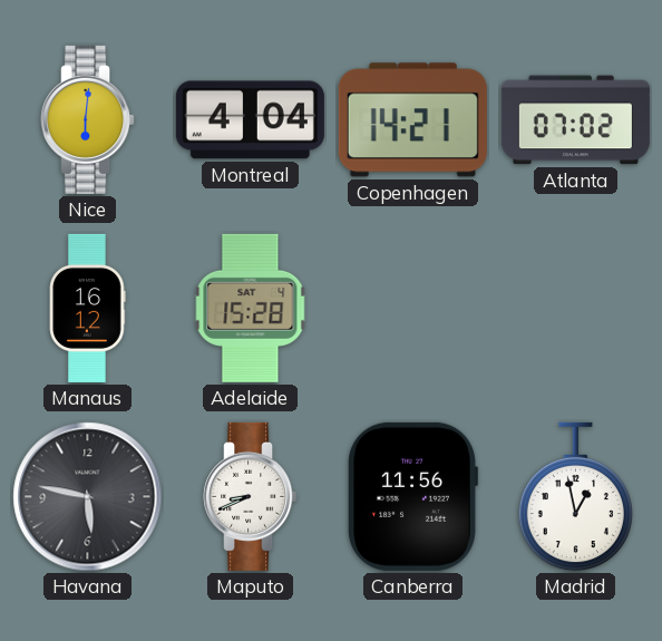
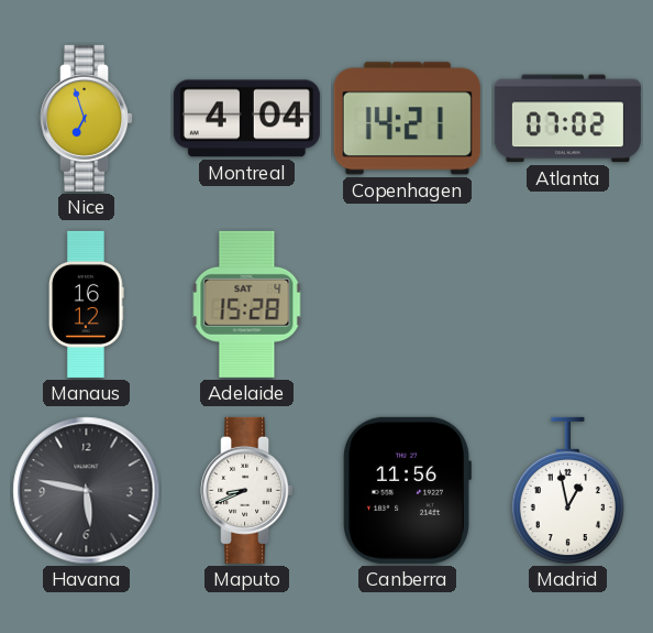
Nice: 6:01 -> 6:57
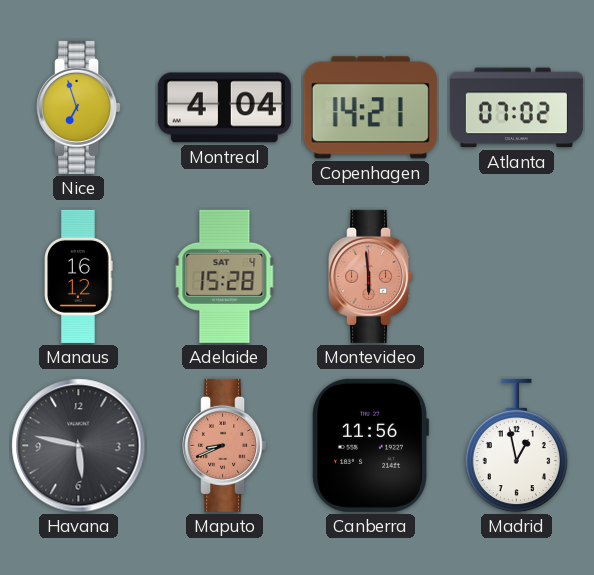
Montevideo: none -> 5:59
Maputo dial: white -> salmon
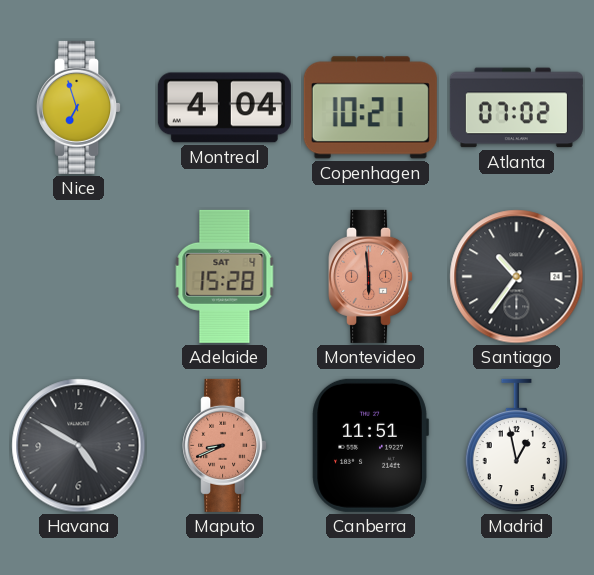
Copenhagen: 14:21 -> 10:21
Manaus: 16:12 -> none
Santiago: none -> 10:36
Havana: 5:47 -> 4:50
Canberra: 11:56 -> 11:51
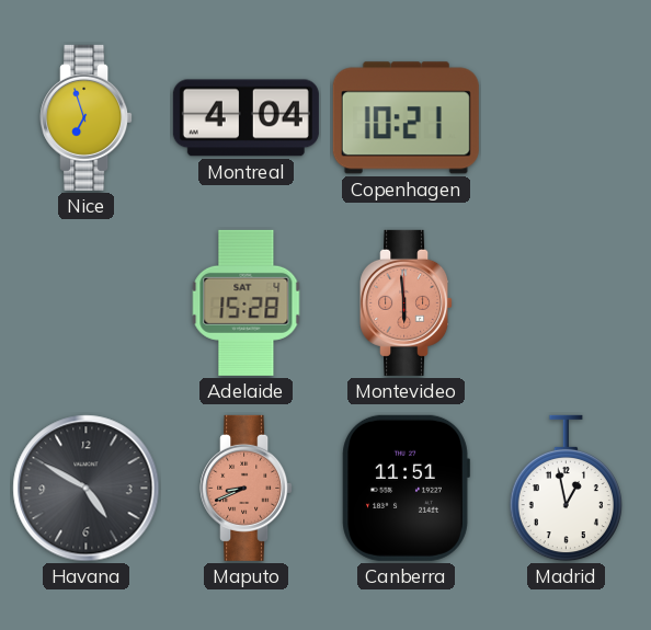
Atlanta: 07:02 -> none
Santiago: 10:36 -> none
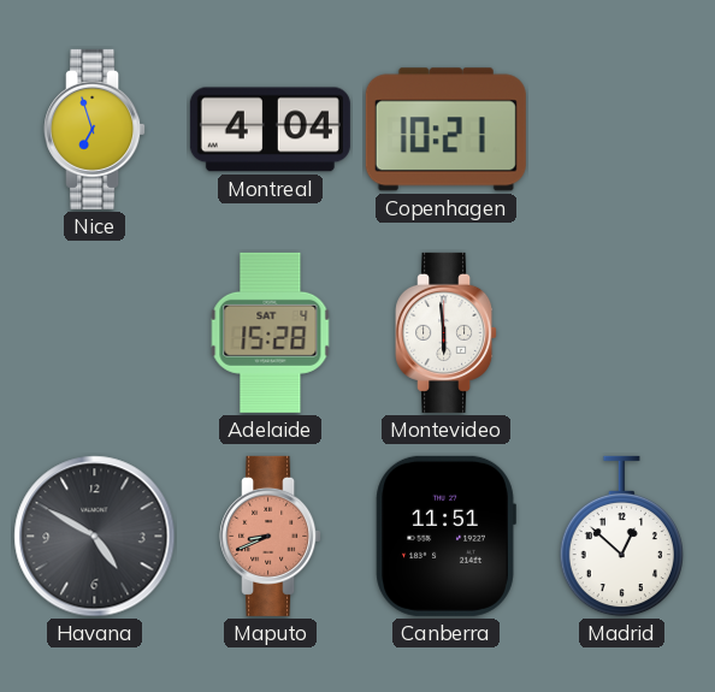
Montevideo dial: salmon -> white
Madrid: 12:58 -> 12:52
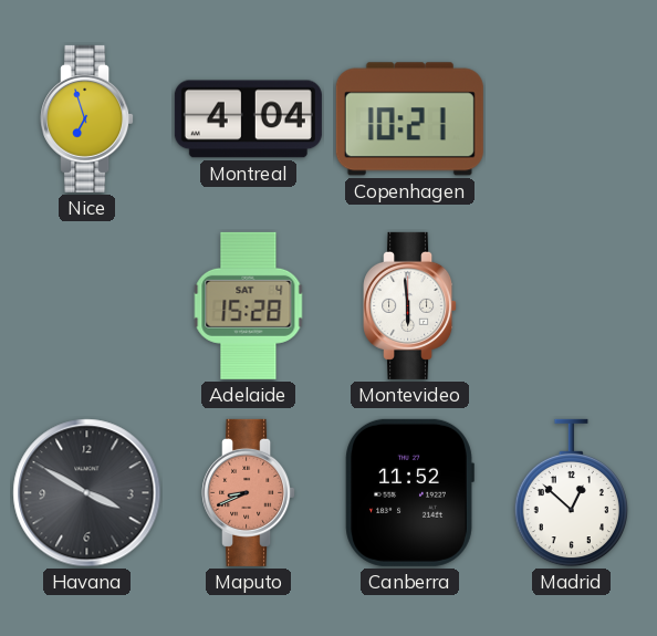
Havana: 4:50 -> 3:50
Canberra: 11:51 -> 11:52
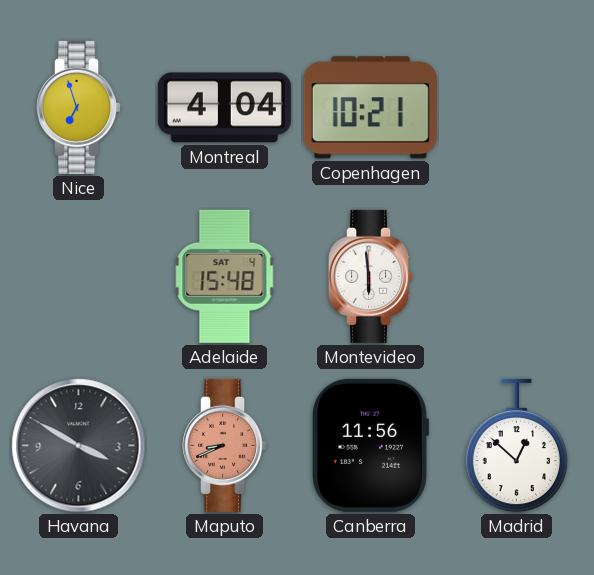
Adelaide: 15:28 -> 15:48
Canberra: 11:52 -> 11:56
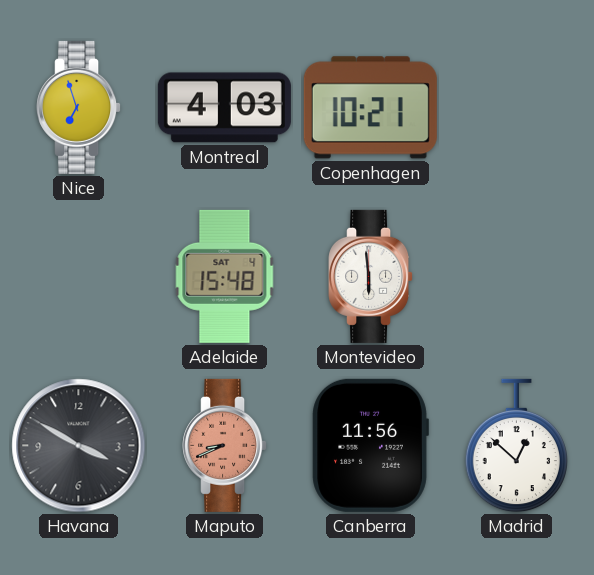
Montreal: 4:04 -> 4:03
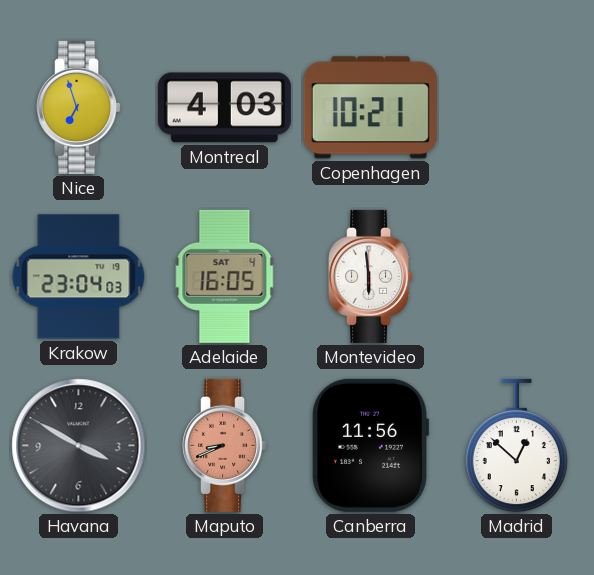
Krakow: none -> 23:04
Adelaide: 15:48 -> 16:05
